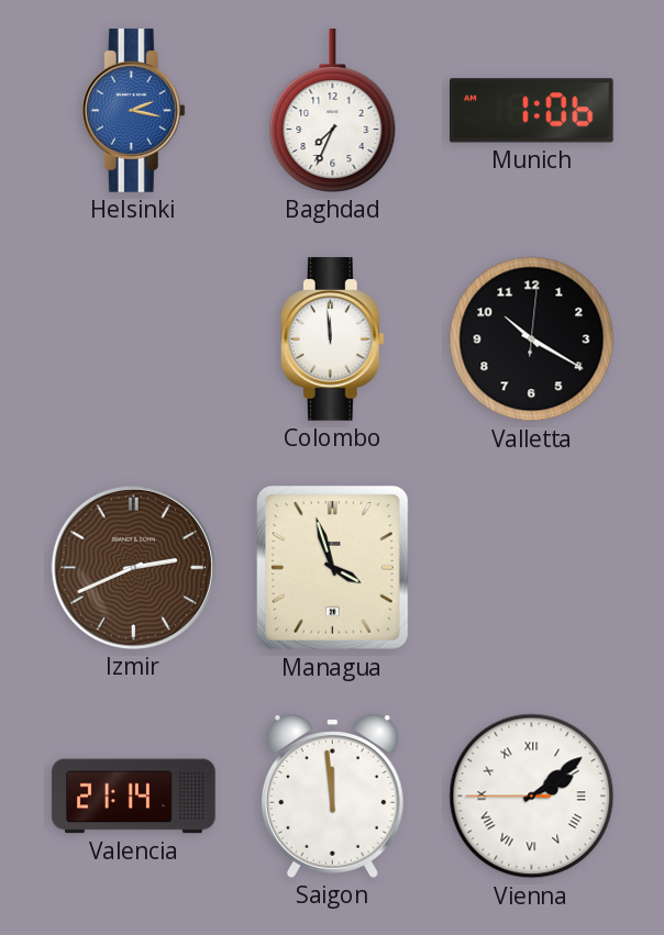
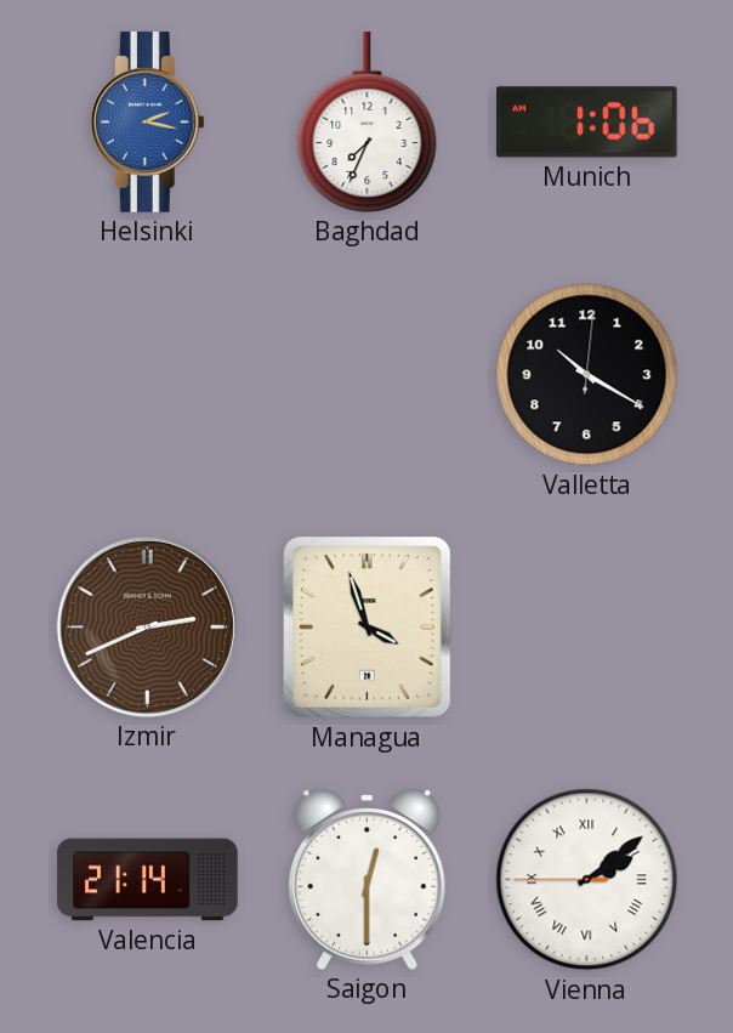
Colombo: 11:59 -> none
Saigon: 11:59 -> 12:30
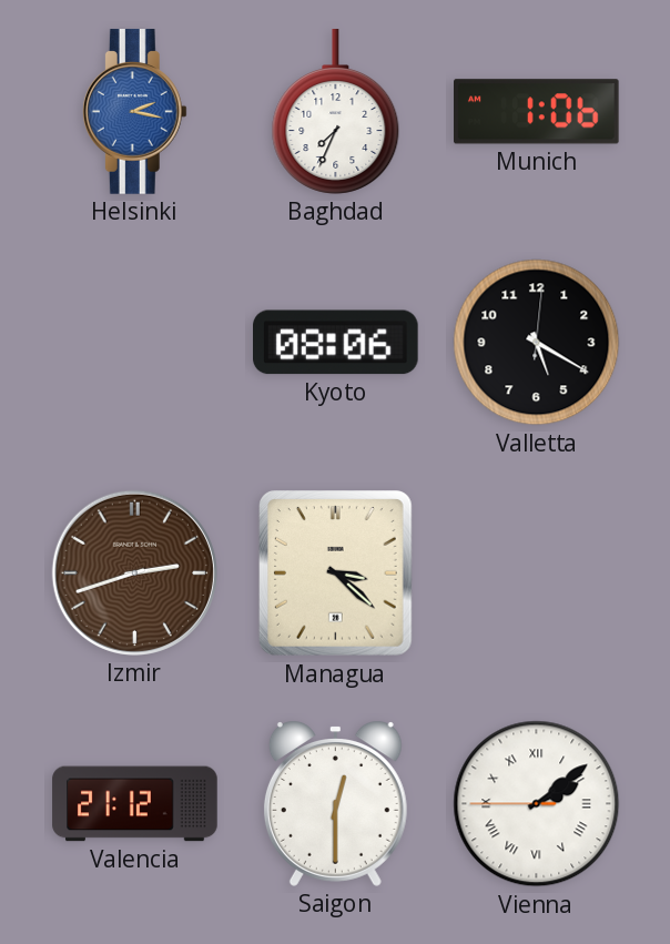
Kyoto: none -> 08:06
Valletta: 10:20 -> 5:20
Izmir: 2:41 -> 2:42
Managua: 3:57 -> 3:22
Valencia: 21:14 -> 21:12
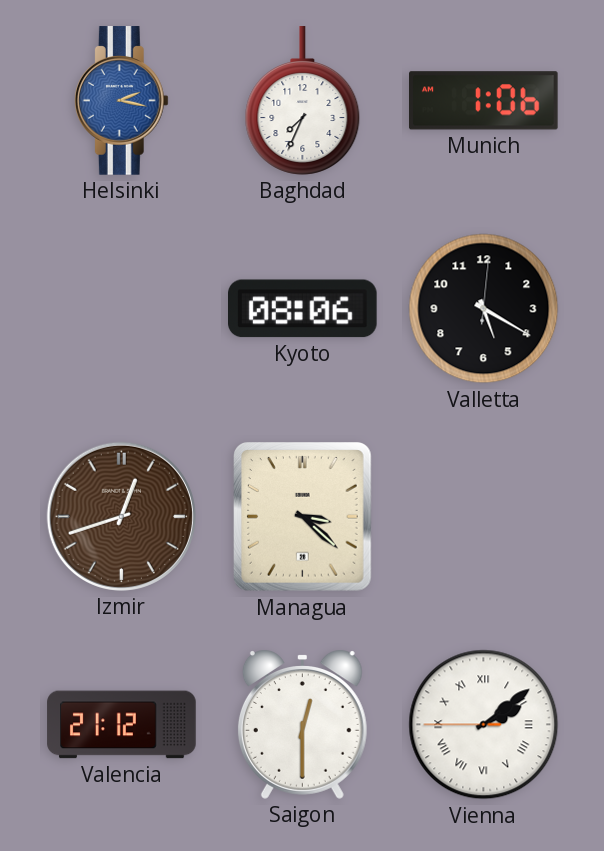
Izmir: 2:42 -> 12:42
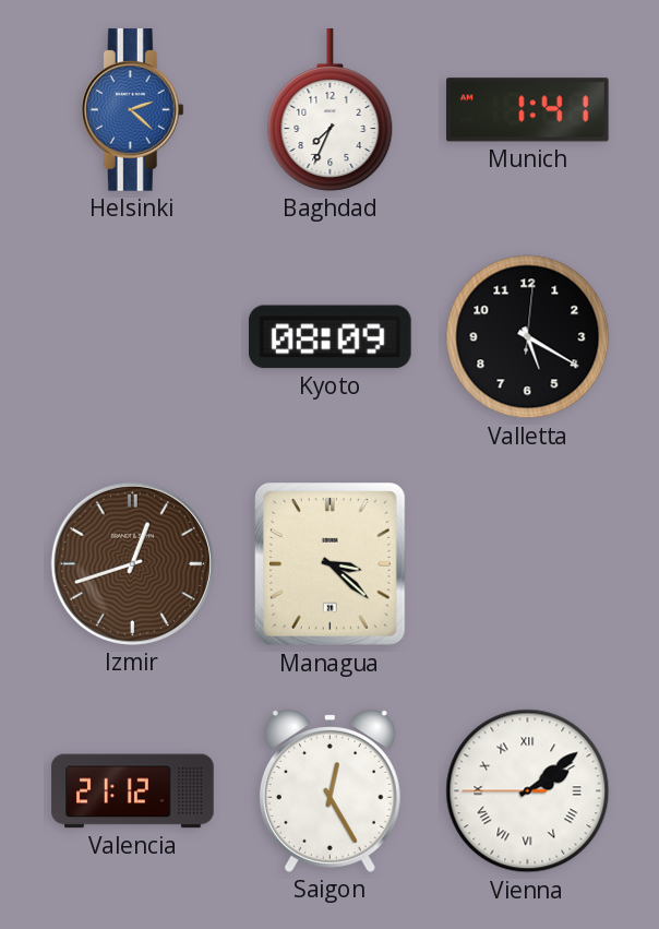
Helsinki: 2:17 -> 2:22
Munich: 1:06 -> 1:41
Kyoto: 08:06 -> 08:09
Saigon: 12:30 -> 12:25
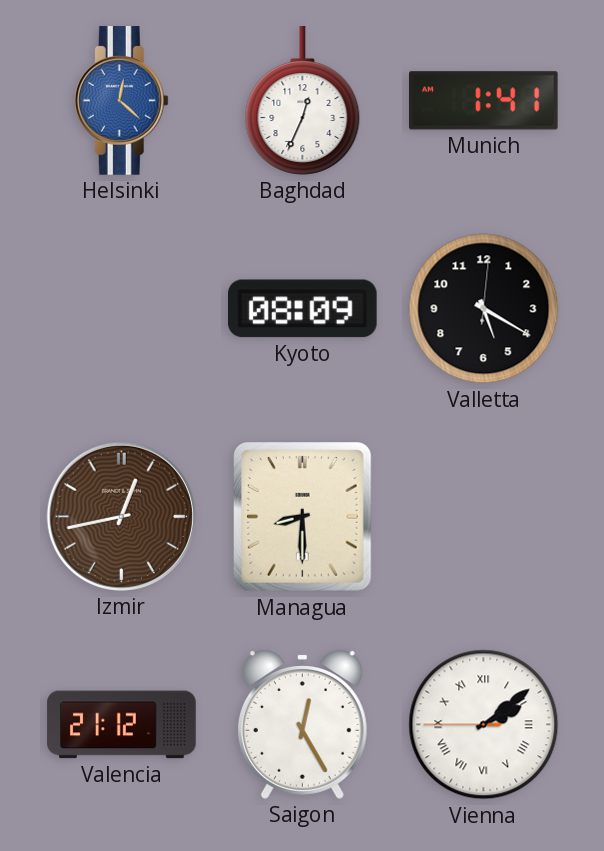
Helsinki: 2:22 -> 12:22
Baghdad: 7:34 -> 12:34
Izmir: 12:42 -> 12:43
Managua: 3:22 -> 8:30
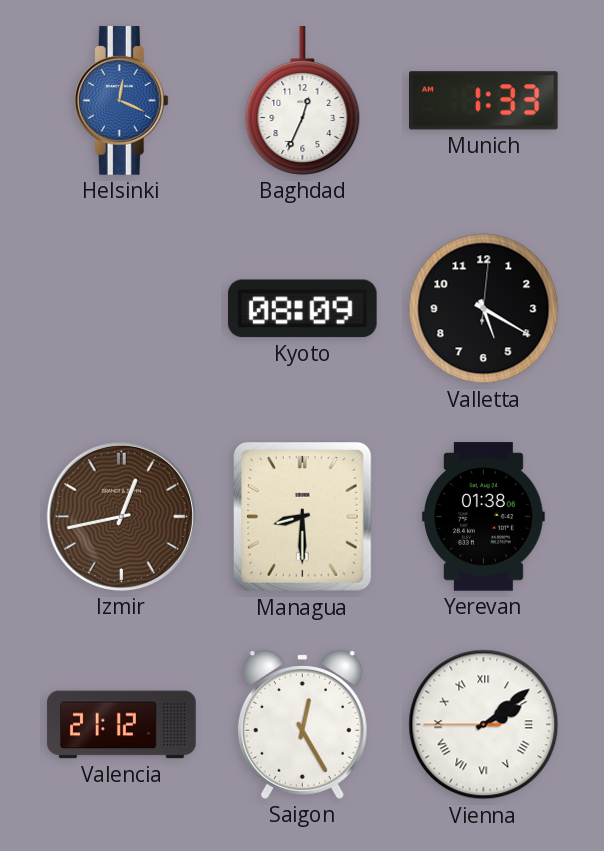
Helsinki: 12:22 -> 12:19
Munich: 1:41 -> 1:33
Yerevan: none -> 01:38
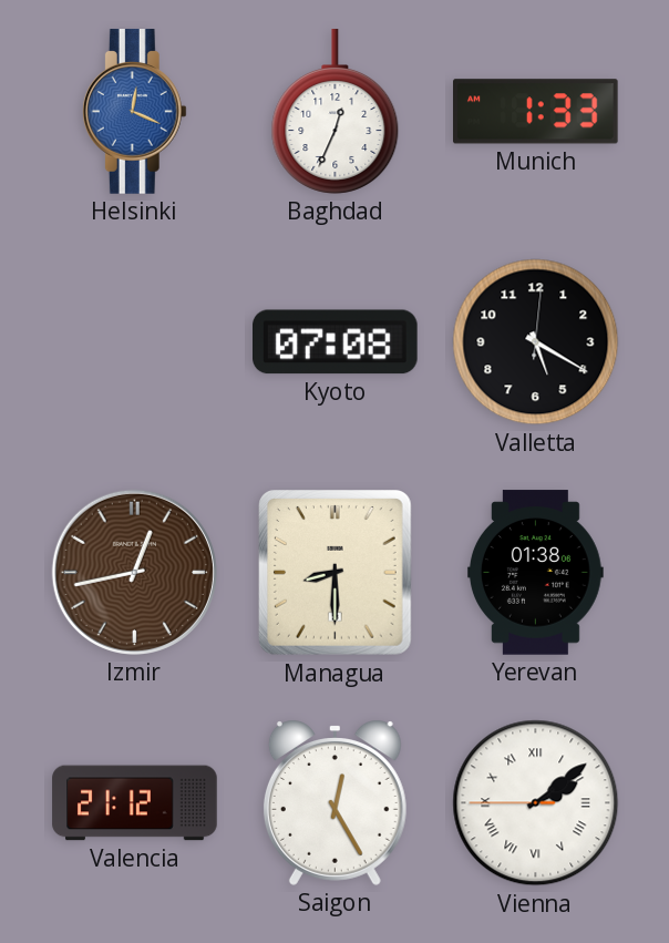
Kyoto: 08:09 -> 07:08
